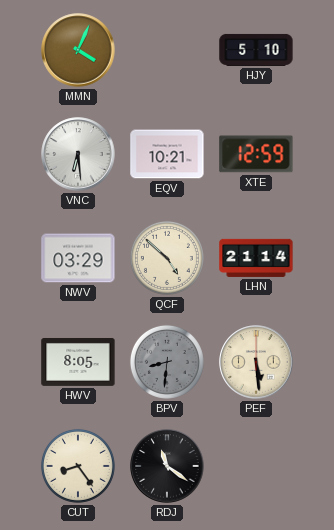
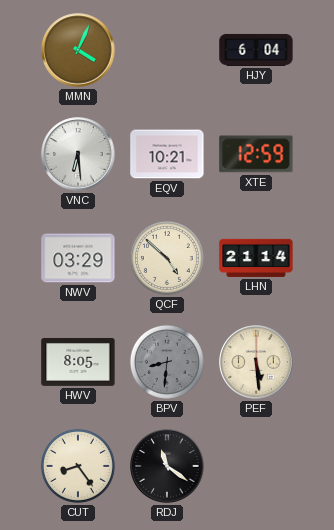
HJY: 5:10 -> 6:04
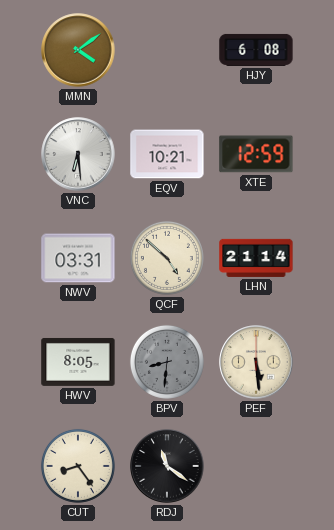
MMN: 4:04 -> 4:09
HJY: 6:04 -> 6:08
NWV: 03:29 -> 03:31
